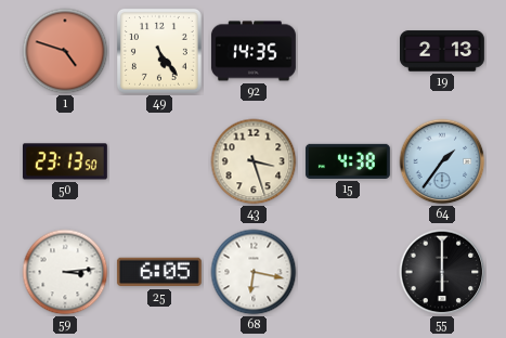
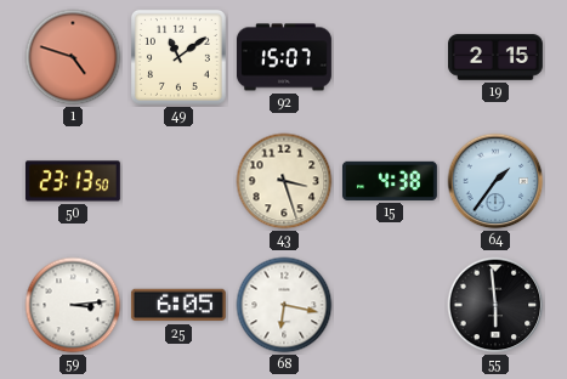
49: 5:24 -> 11:09
92: 14:35 -> 15:07
19: 2:13 -> 2:15
55: 6:00 -> 5:59
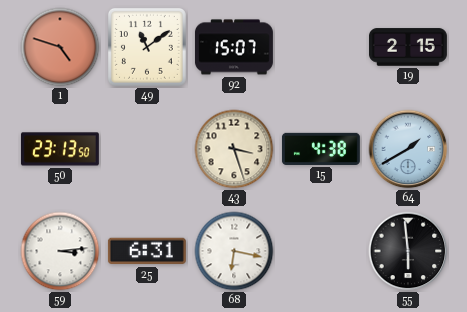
64: 1:36 -> 1:40
25: 6:05 -> 6:31
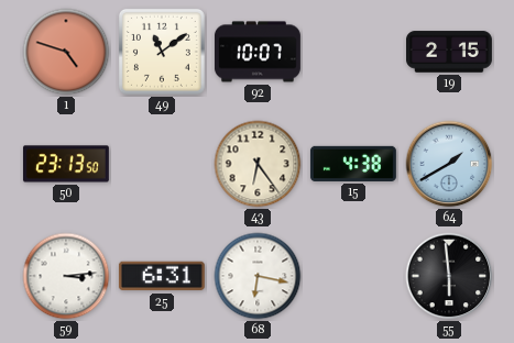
92: 15:07 -> 10:07
43: 3:27 -> 6:24
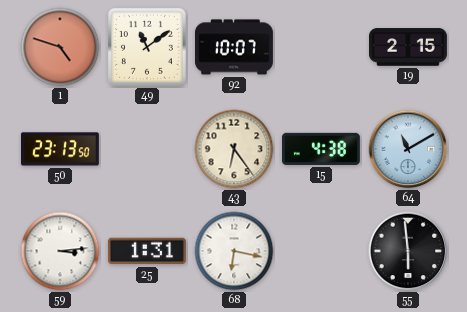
64: 1:40 -> 11:10
25: 6:31 -> 1:31
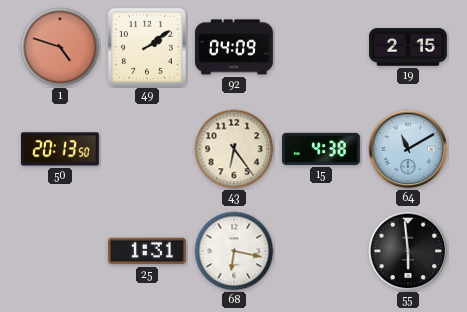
49: 11:09 -> 2:09
92: 10:07 -> 04:09
50: 23:13 -> 20:13
59: 3:14 -> none
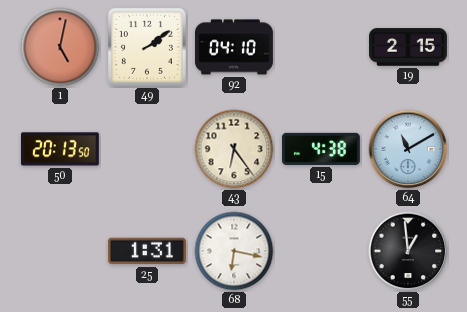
1: 4:48 -> 5:02
92: 04:09 -> 04:10
55: 5:59 -> 12:59
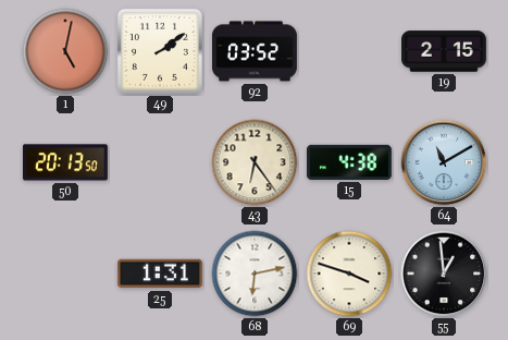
92: 04:10 -> 03:52
68: 6:17 -> 6:13
69: none -> 3:48
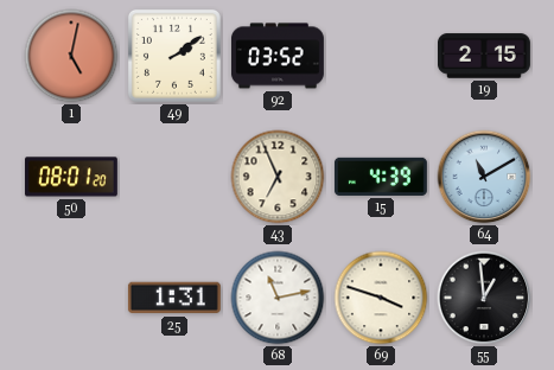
50: 20:13 -> 08:01
43: 6:24 -> 6:56
15: 4:38 -> 4:39
68: 6:13 -> 11:13
